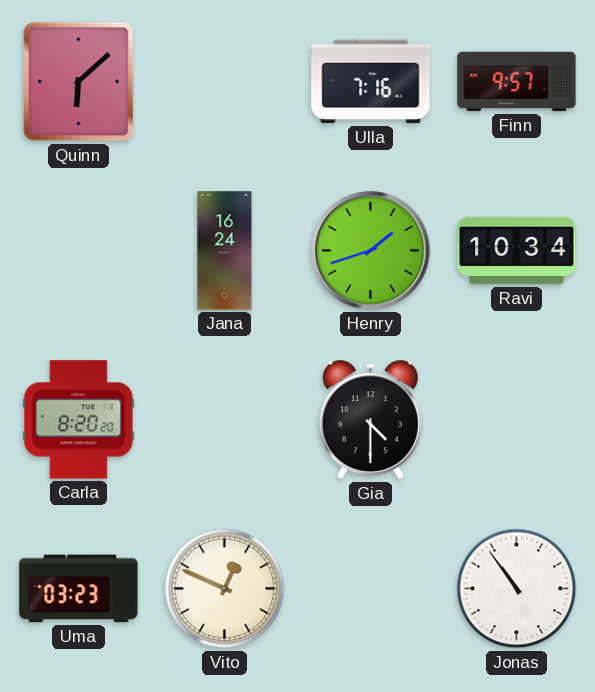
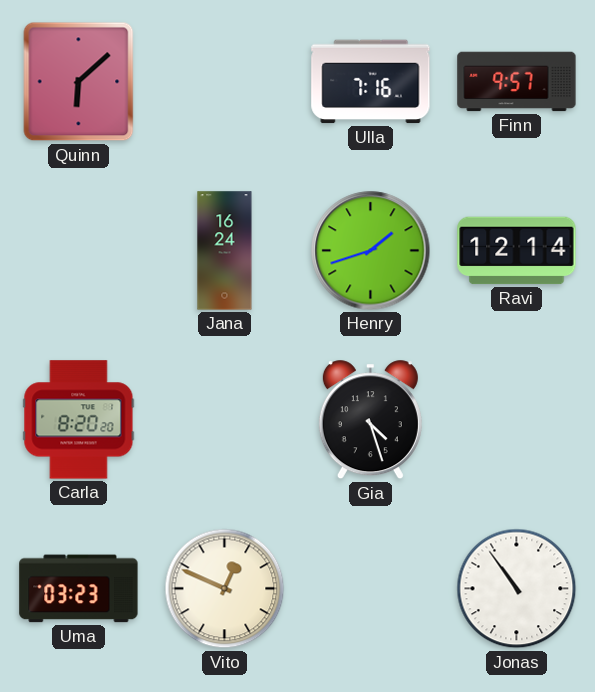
Ravi: 10:34 -> 12:14
Gia: 4:30 -> 4:27
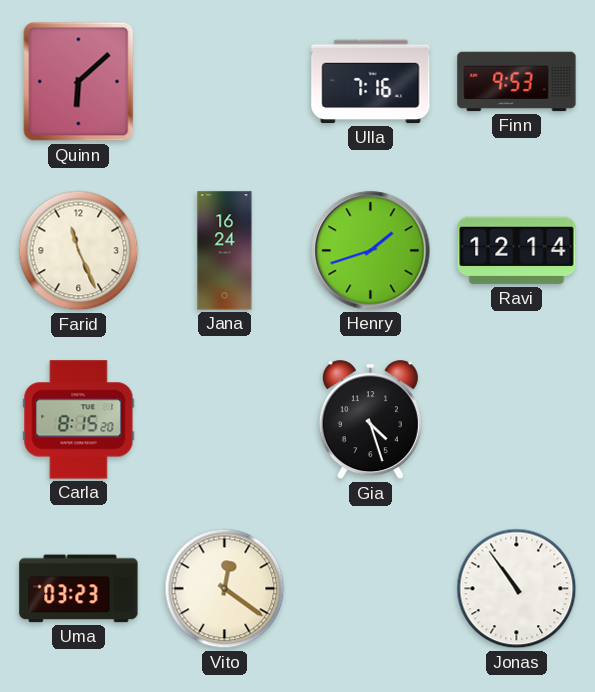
Finn: 9:57 -> 9:53
Farid: none -> 11:26
Carla: 8:20 -> 8:15
Vito: 12:49 -> 12:21
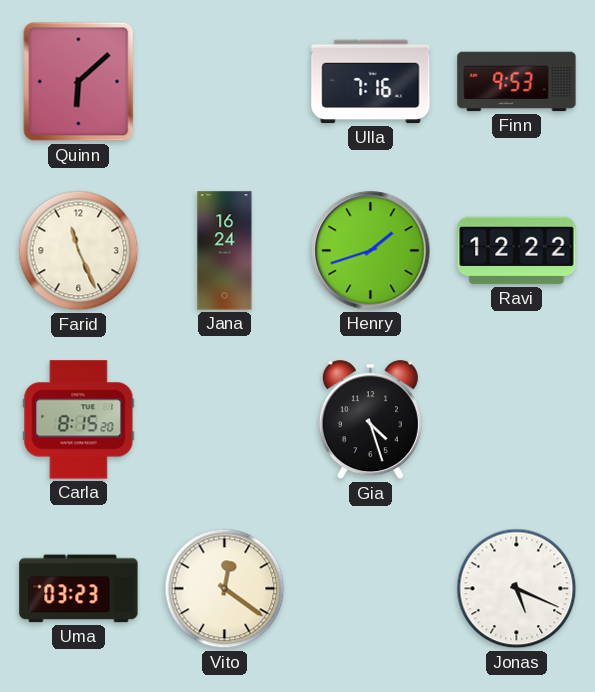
Ravi: 12:14 -> 12:22
Jonas: 10:54 -> 5:19
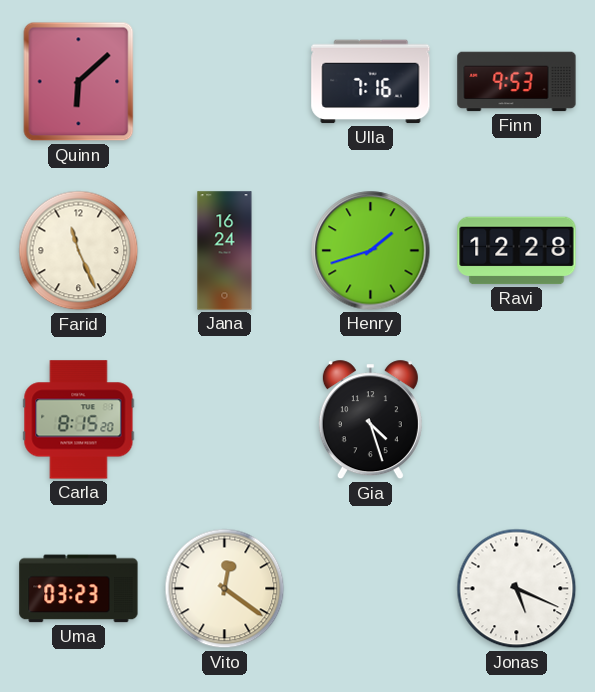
Ravi: 12:22 -> 12:28
